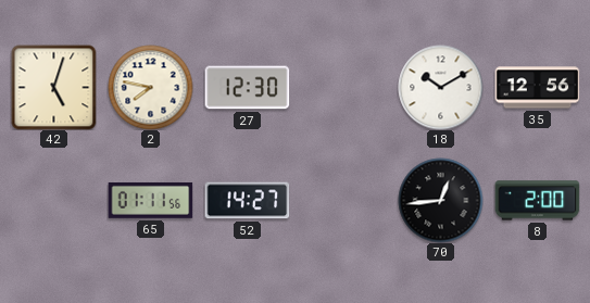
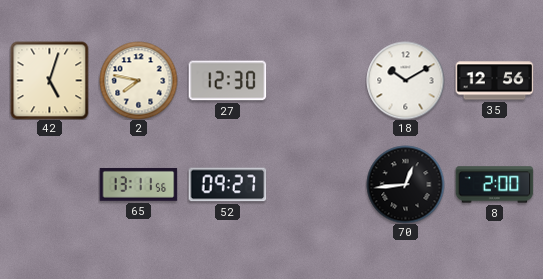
65: 01:11 -> 13:11
52: 14:27 -> 09:27
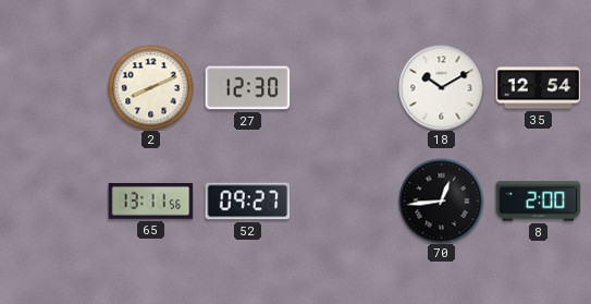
42: 5:03 -> none
2: 7:47 -> 8:11
35: 12:56 -> 12:54
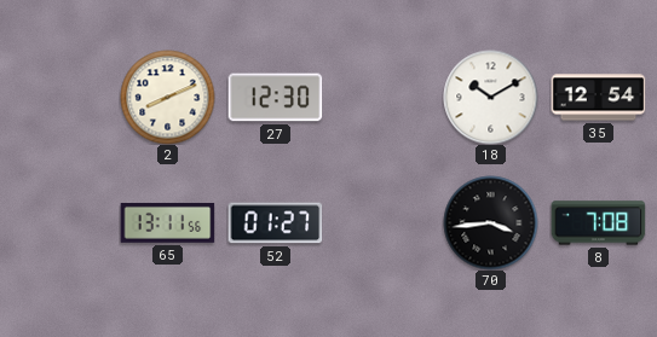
52: 09:27 -> 01:27
70: 12:44 -> 3:44
8: 2:00 -> 7:08
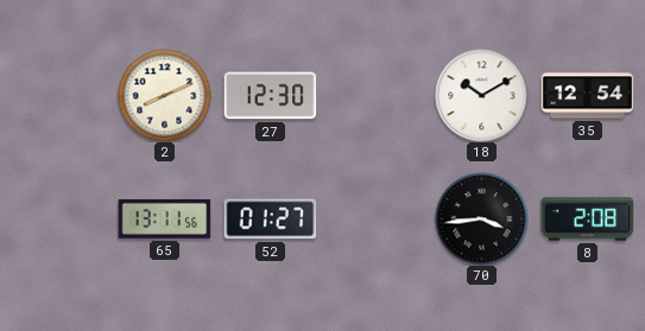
8: 7:08 -> 2:08
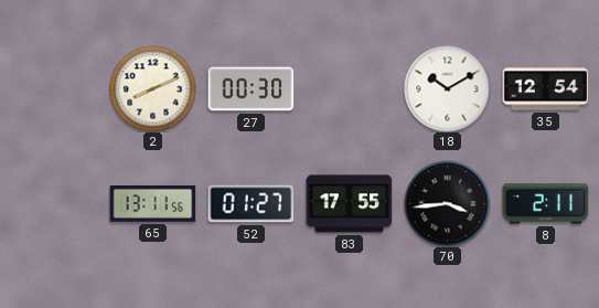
27: 12:30 -> 00:30
83: none -> 17:55
8: 2:08 -> 2:11
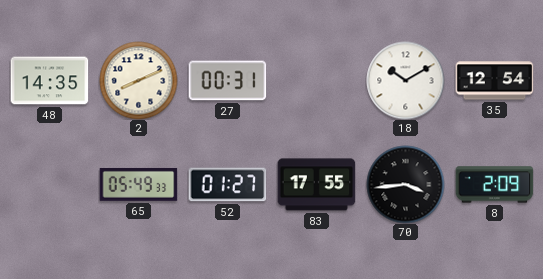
48: none -> 14:35
27: 00:30 -> 00:31
65: 13:11 -> 05:49
8: 2:11 -> 2:09
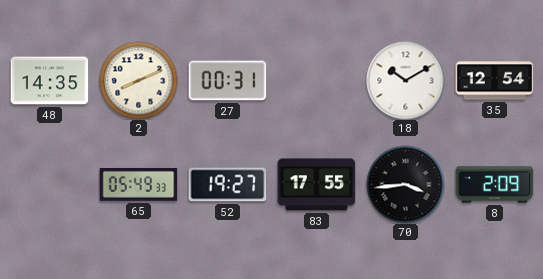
52: 01:27 -> 19:27
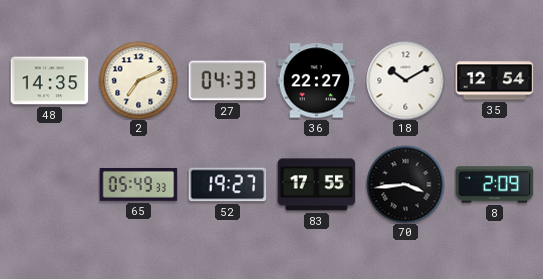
2: 8:11 -> 7:11
27: 00:31 -> 04:33
36: none -> 22:27
